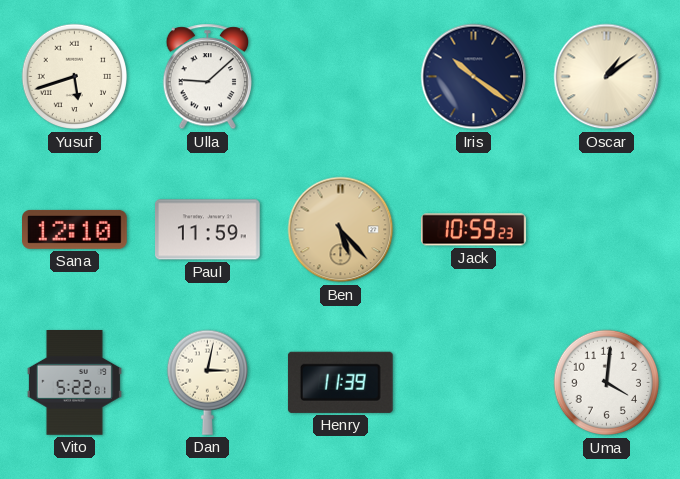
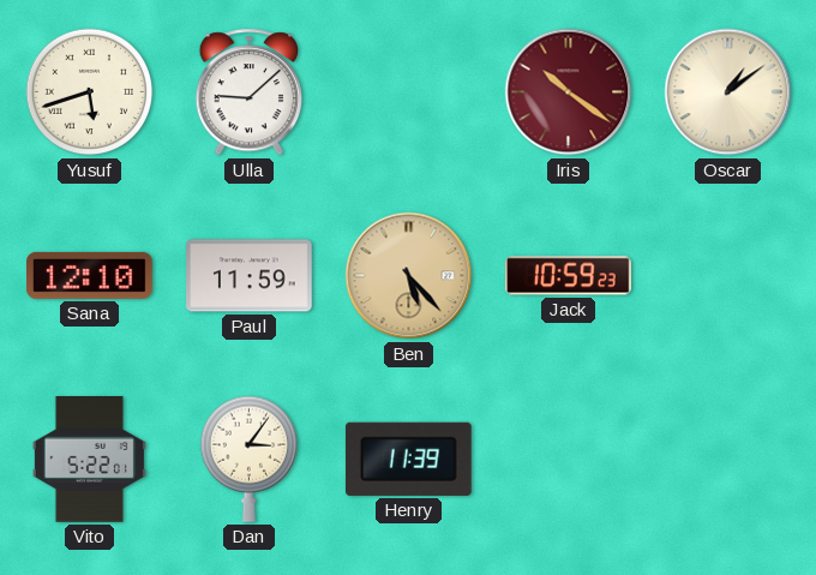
Iris dial: navy -> burgundy
Dan: 3:02 -> 3:06
Uma: 4:01 -> none
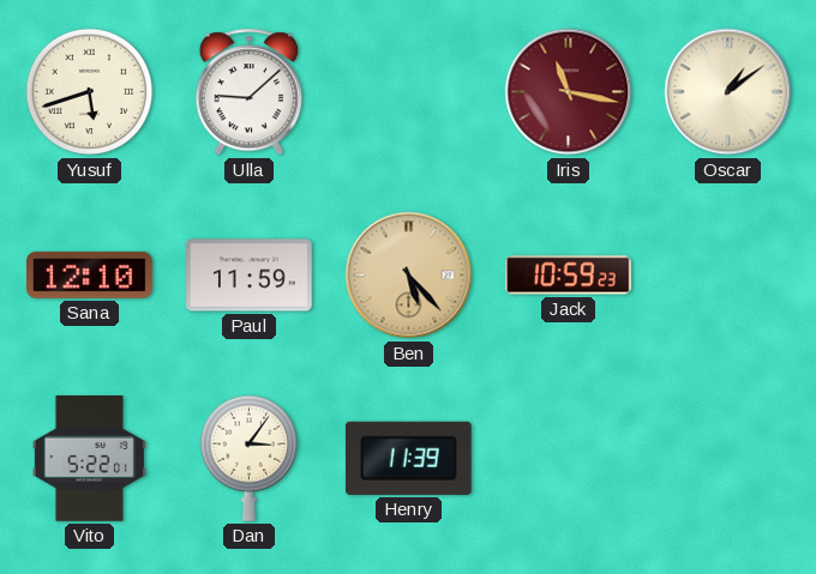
Iris: 10:21 -> 11:17
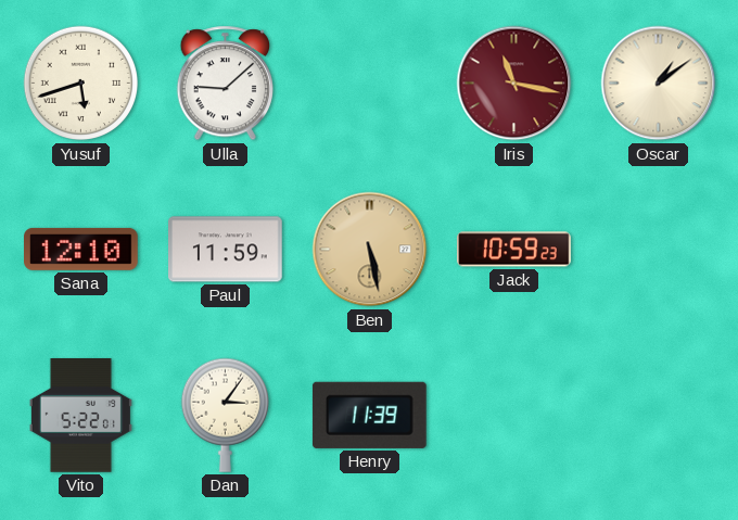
Ben: 5:23 -> 5:28
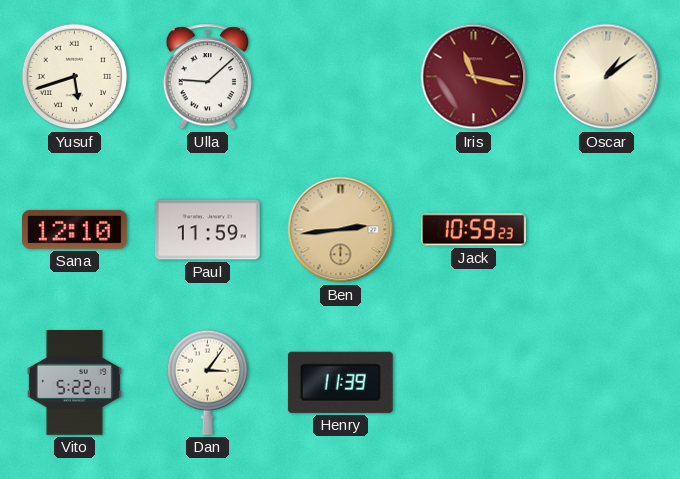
Ben: 5:28 -> 2:44
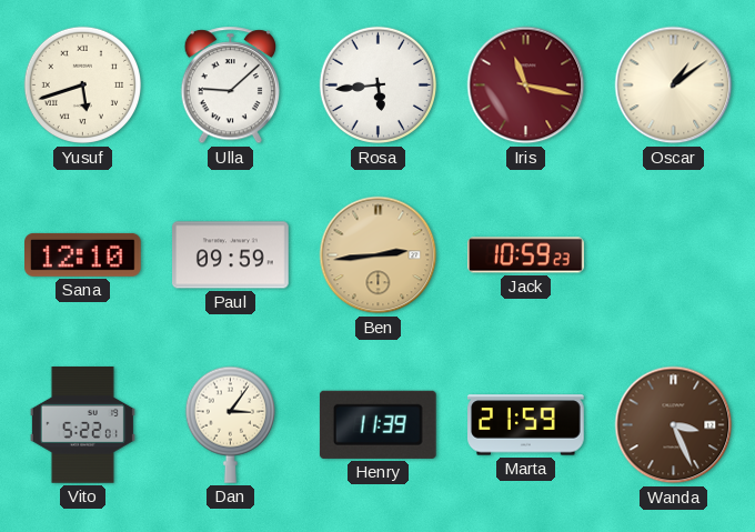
Rosa: none -> 5:44
Paul: 11:59 -> 09:59
Marta: none -> 21:59
Wanda: none -> 3:26
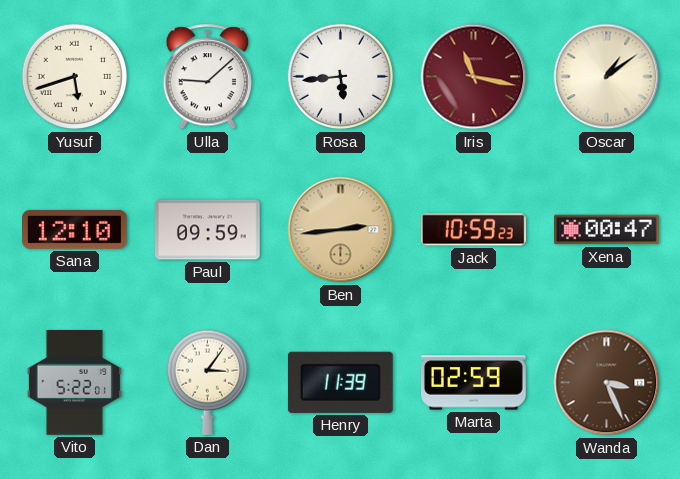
Xena: none -> 00:47
Marta: 21:59 -> 02:59
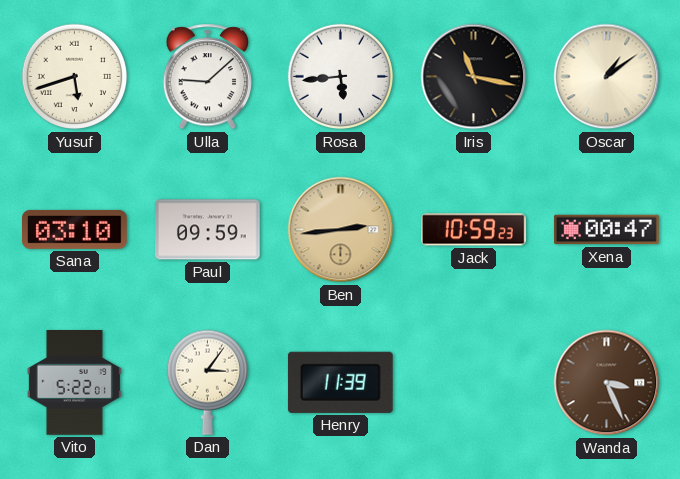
Iris dial: burgundy -> black
Sana: 12:10 -> 03:10
Marta: 02:59 -> none
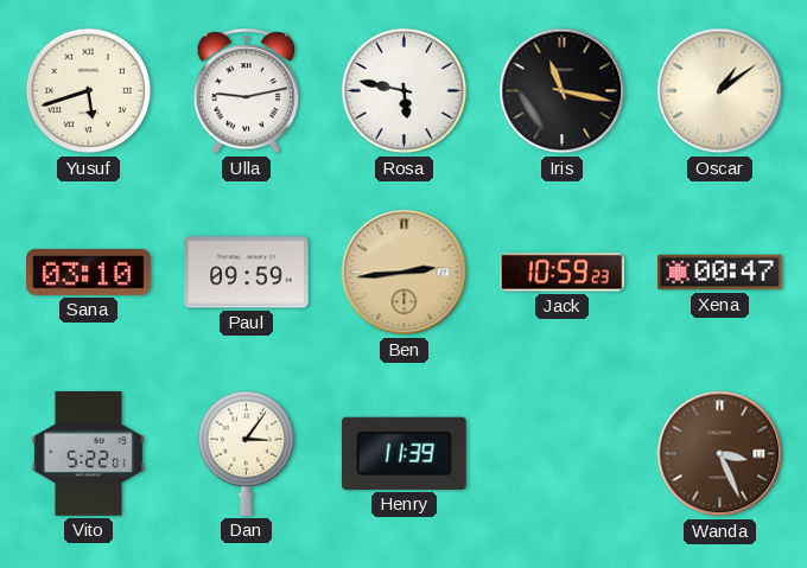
Ulla: 9:08 -> 9:13
Rosa: 5:44 -> 5:47
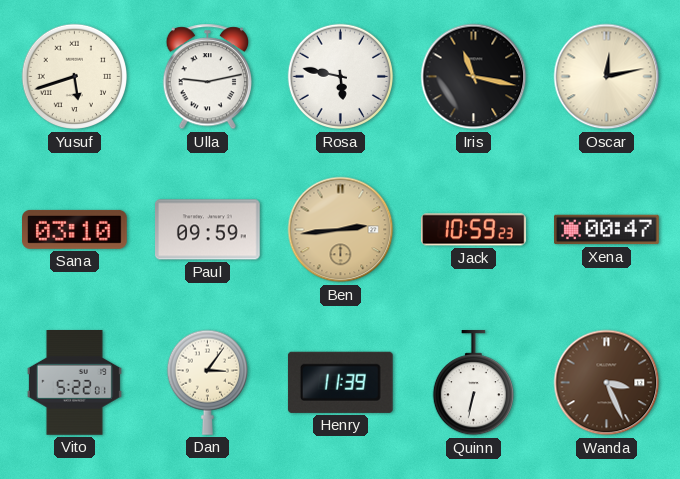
Oscar: 1:09 -> 12:13
Quinn: none -> 6:32
